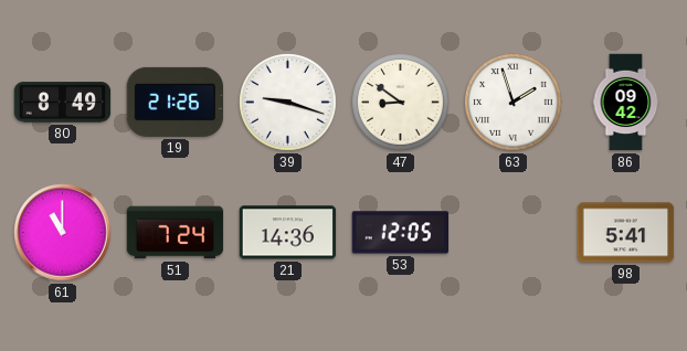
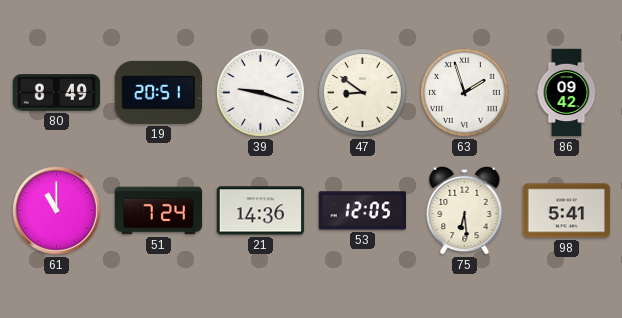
19: 21:26 -> 20:51
75: none -> 6:29
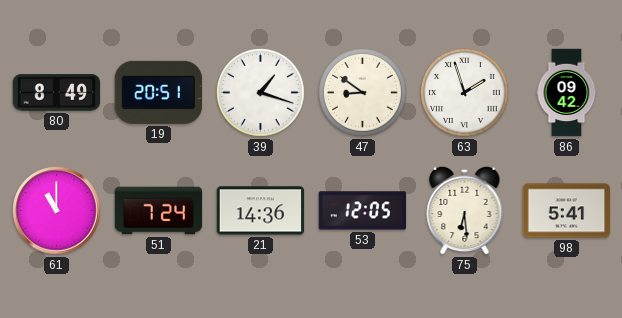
39: 9:18 -> 1:18
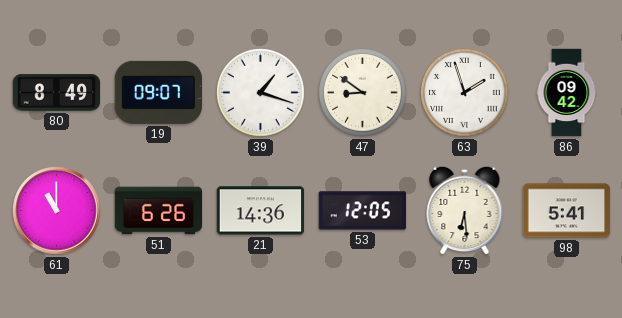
19: 20:51 -> 09:07
51: 7:24 -> 6:26
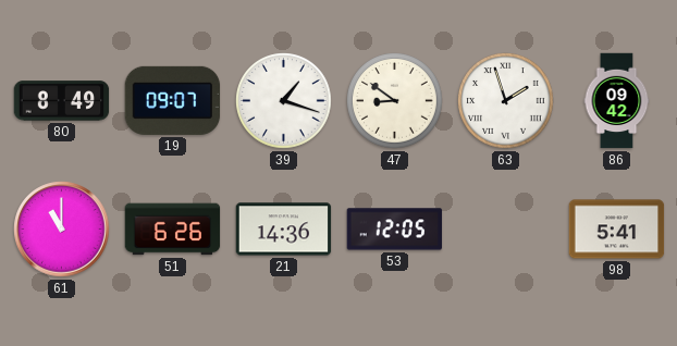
75: 6:29 -> none
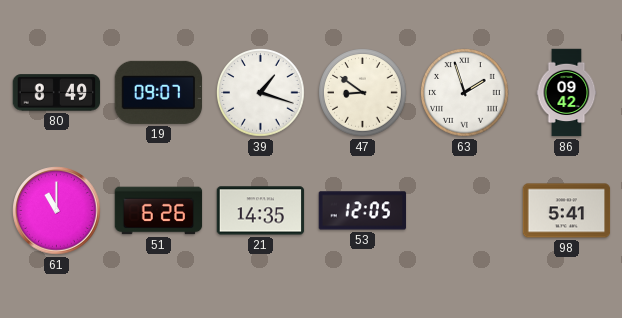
21: 14:36 -> 14:35
